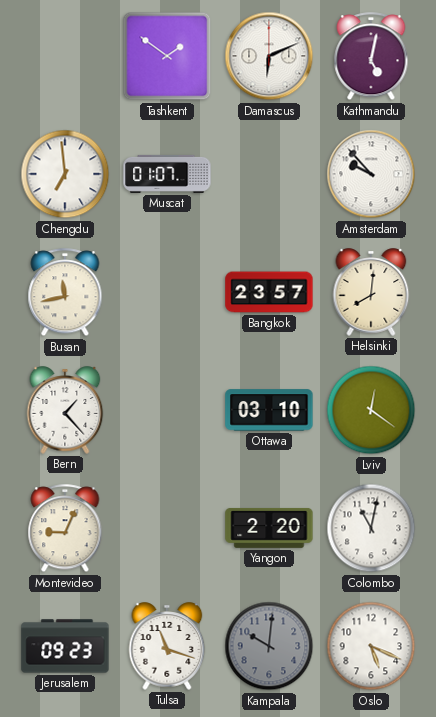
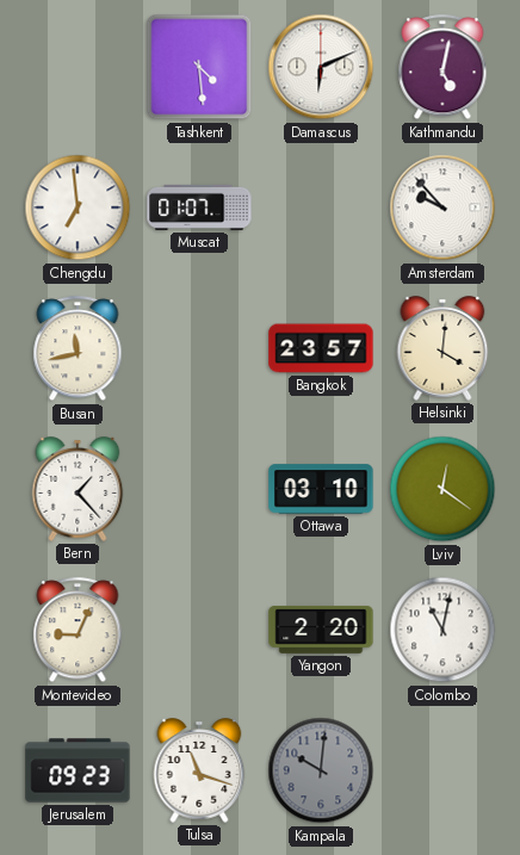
Tashkent: 1:51 -> 4:29
Helsinki: 8:01 -> 4:01
Oslo: 5:19 -> none
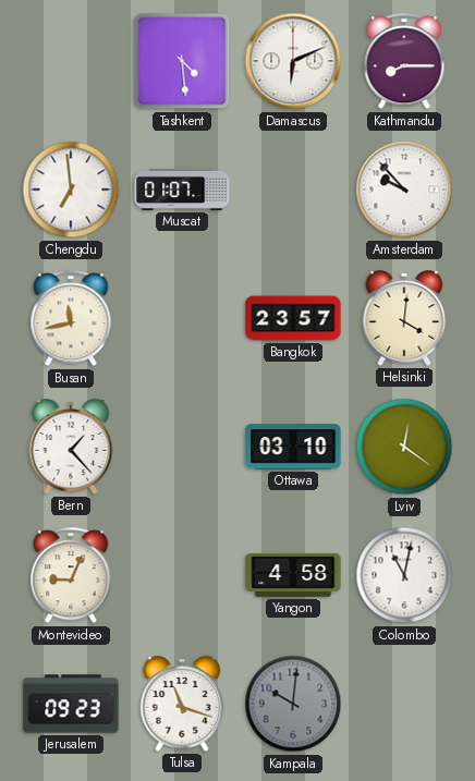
Kathmandu: 5:02 -> 8:15
Yangon: 2:20 -> 4:58
